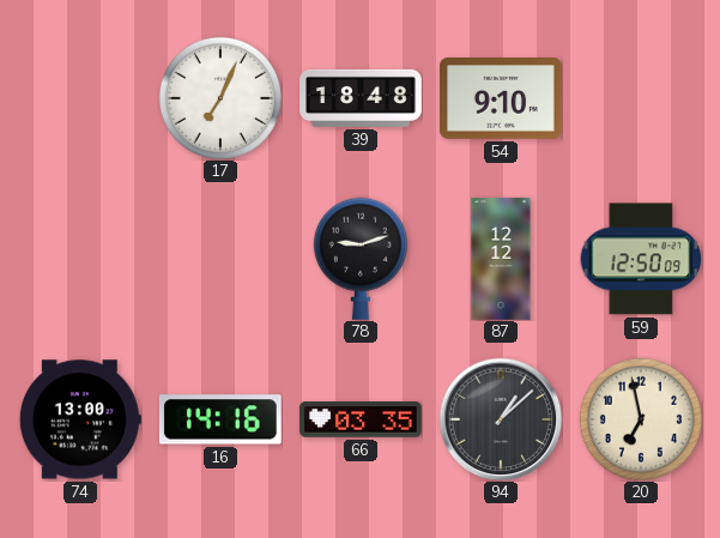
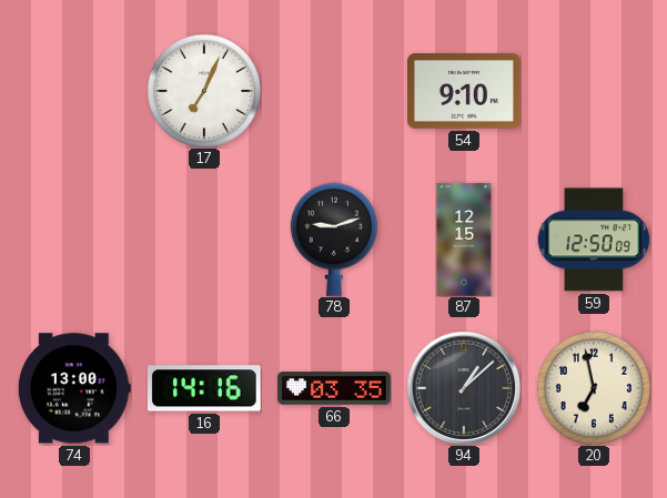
39: 18:48 -> none
87: 12:12 -> 12:15
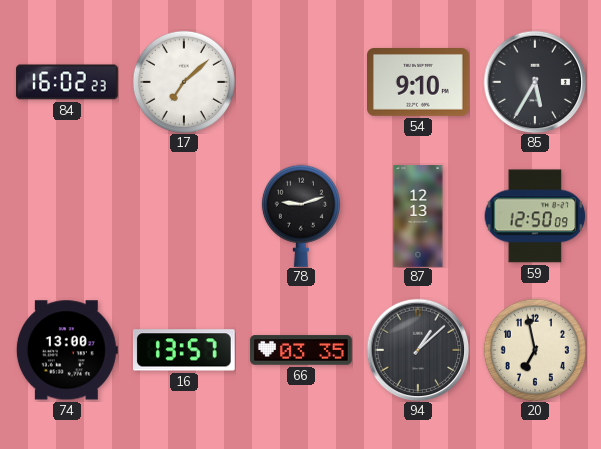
84: none -> 16:02
17: 7:04 -> 7:08
85: none -> 5:35
87: 12:15 -> 12:13
16: 14:16 -> 13:57
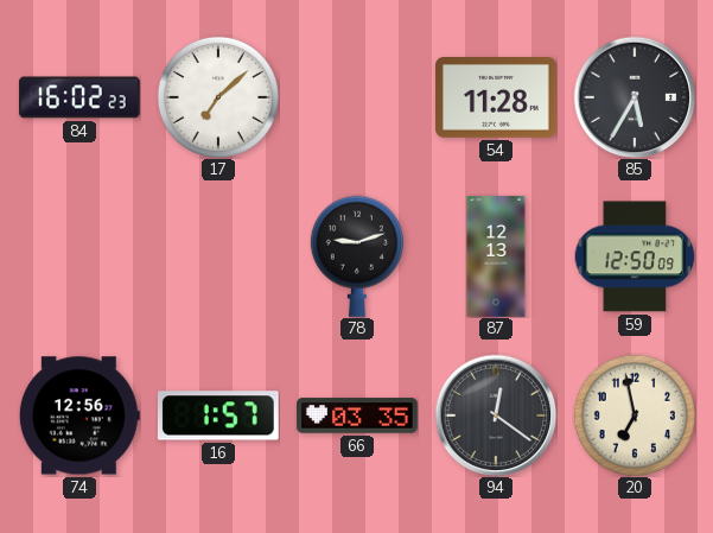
54: 9:10 -> 11:28
74: 13:00 -> 12:56
16: 13:57 -> 1:57
94: 1:08 -> 12:21
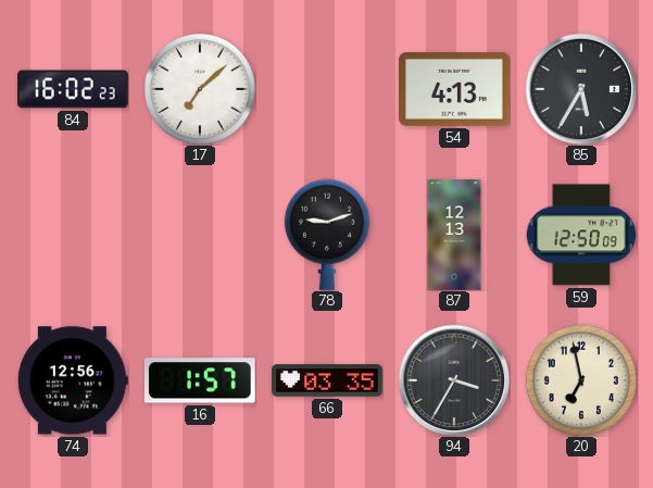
54: 11:28 -> 4:13
94: 12:21 -> 3:35
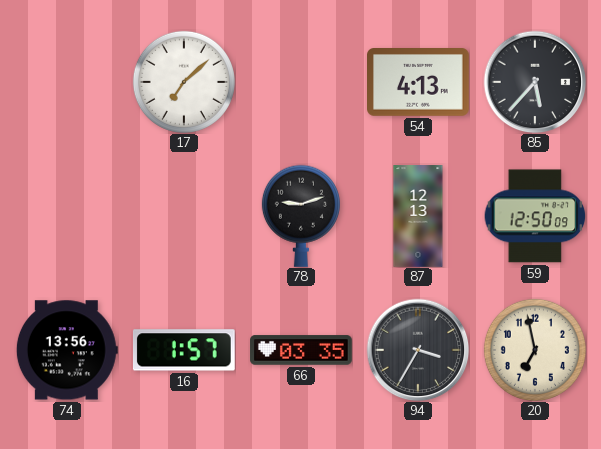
84: 16:02 -> none
85: 5:35 -> 5:37
74: 12:56 -> 13:56
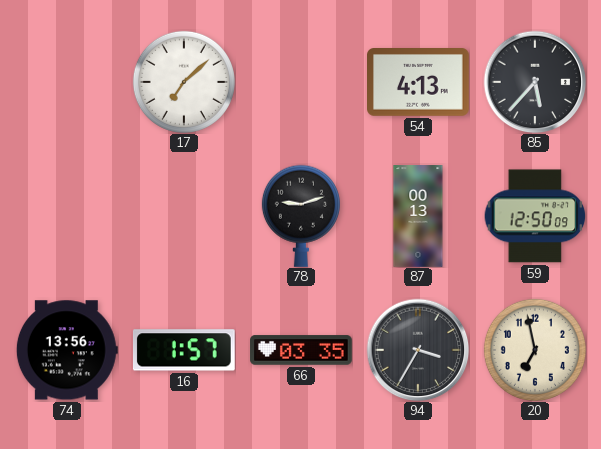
87: 12:13 -> 00:13
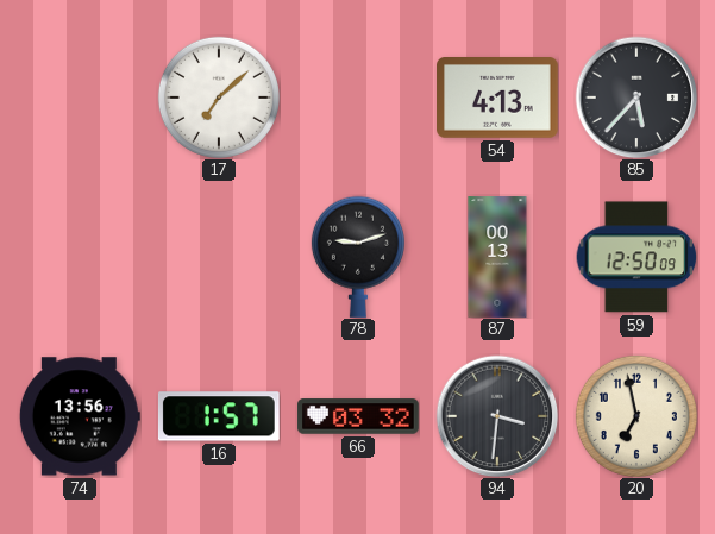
66: 03:35 -> 03:32
94: 3:35 -> 3:31
